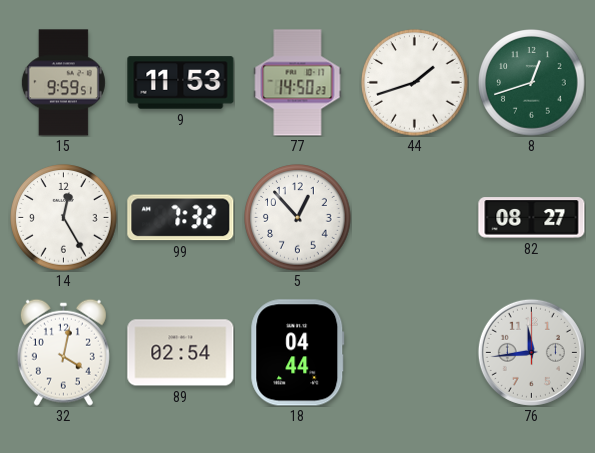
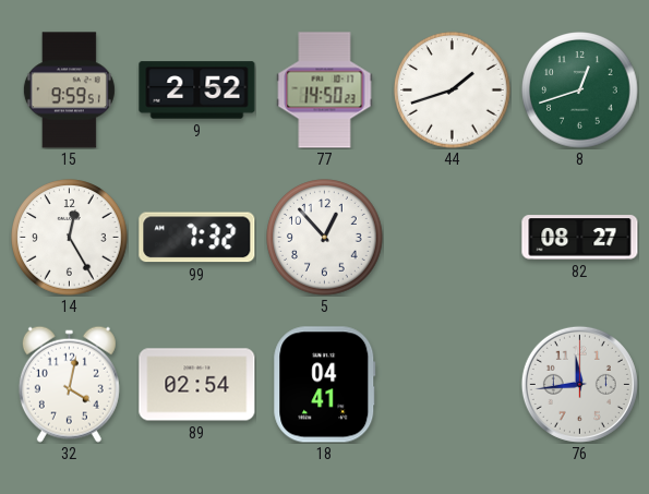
9: 11:53 -> 2:52
18: 04:44 -> 04:41
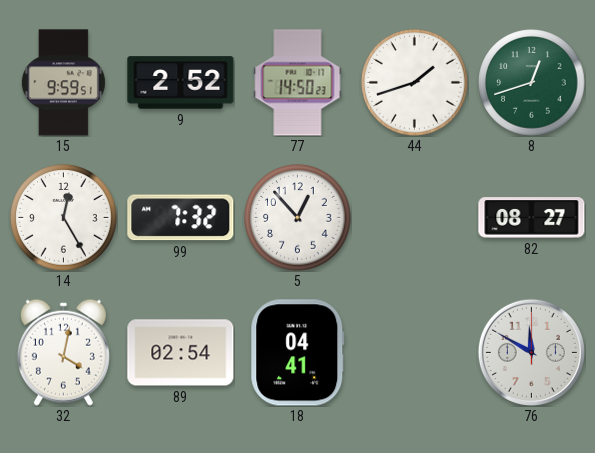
76: 11:44 -> 11:50
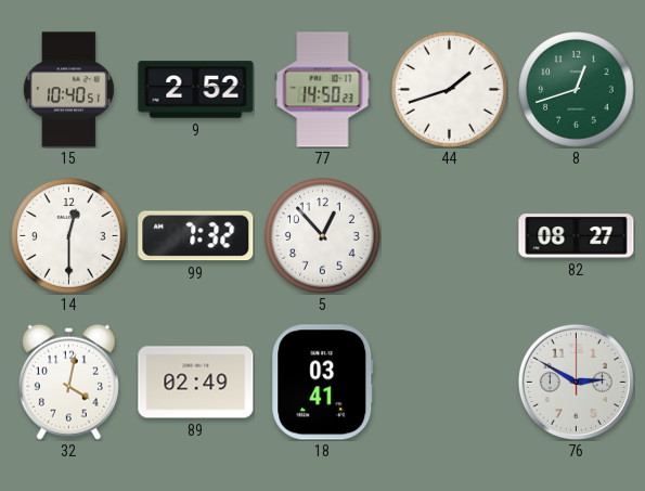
15: 9:59 -> 10:40
14: 12:25 -> 12:30
89: 02:54 -> 02:49
18: 04:41 -> 03:41
76: 11:50 -> 2:50
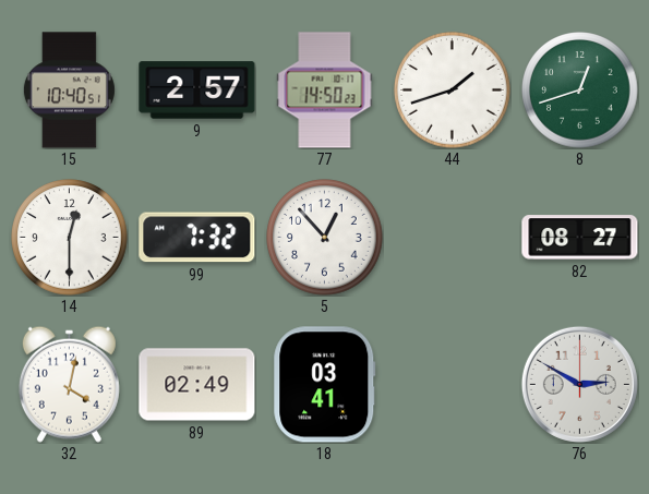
9: 2:52 -> 2:57
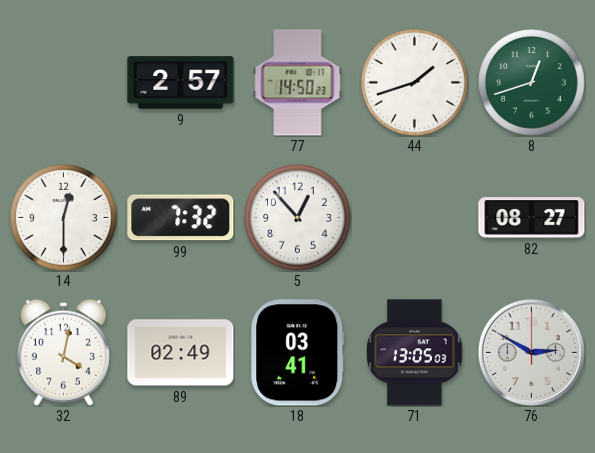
15: 10:40 -> none
71: none -> 13:05
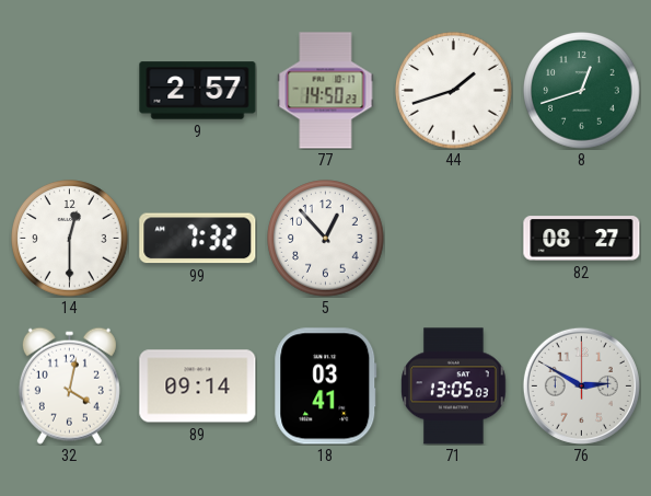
89: 02:49 -> 09:14
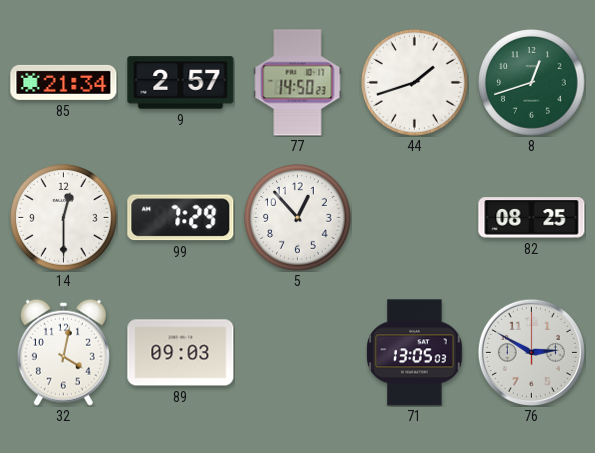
85: none -> 21:34
99: 7:32 -> 7:29
82: 08:27 -> 08:25
89: 09:14 -> 09:03
18: 03:41 -> none
